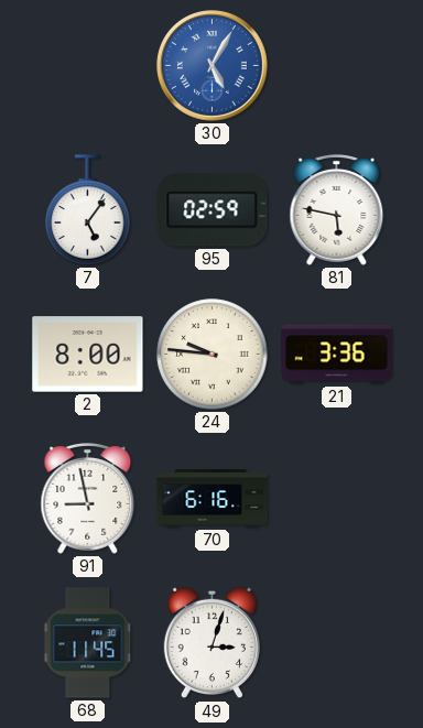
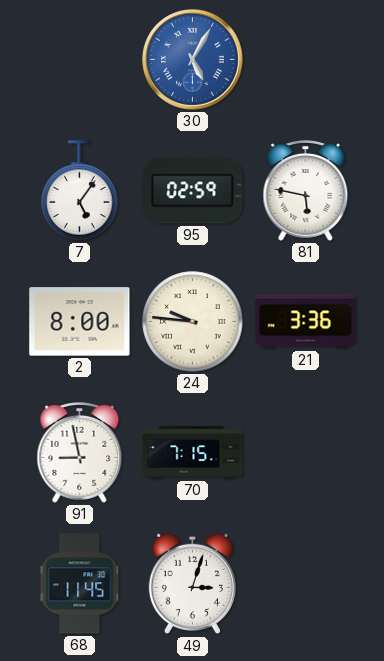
70: 6:16 -> 7:15
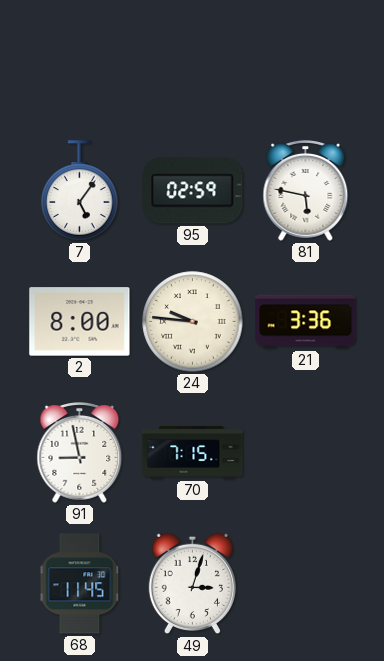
30: 5:05 -> none
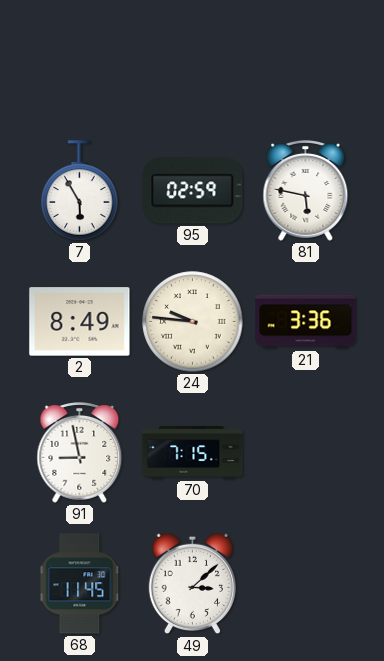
7: 5:06 -> 5:55
2: 8:00 -> 8:49
49: 3:03 -> 3:08
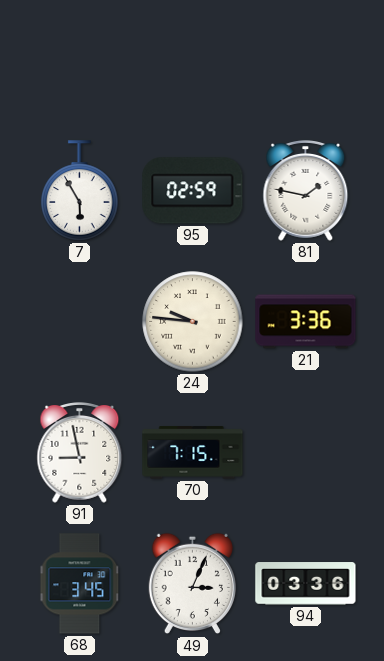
81: 5:47 -> 1:47
2: 8:49 -> none
68: 11:45 -> 3:45
49: 3:08 -> 3:04
94: none -> 03:36
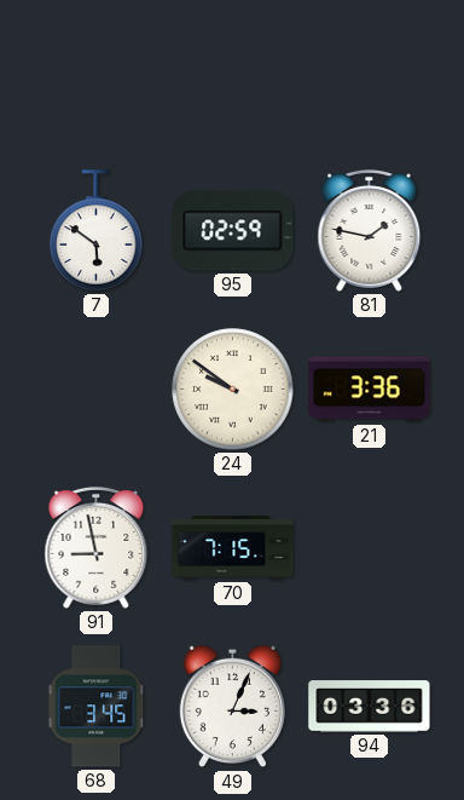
7: 5:55 -> 5:51
24: 9:46 -> 9:51
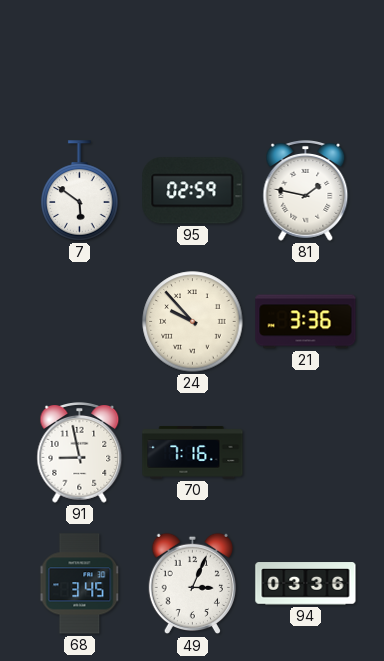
24: 9:51 -> 9:53
70: 7:15 -> 7:16
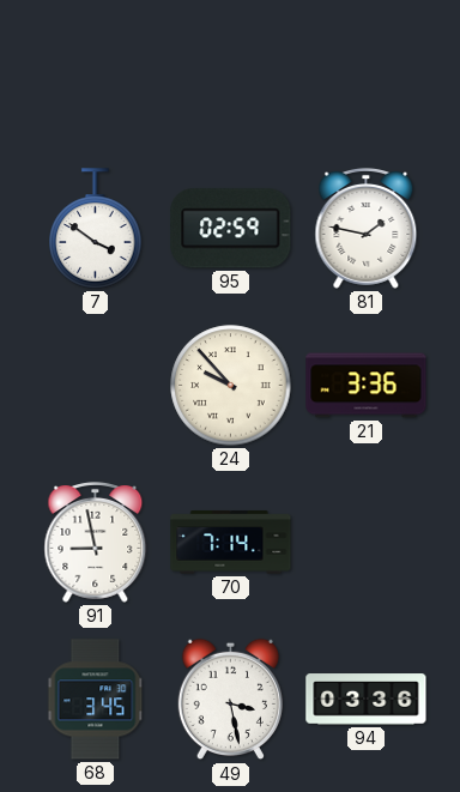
7: 5:51 -> 3:51
70: 7:16 -> 7:14
49: 3:04 -> 3:28
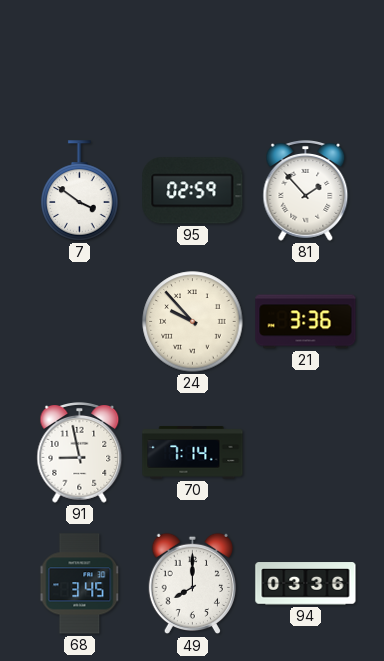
81: 1:47 -> 1:53
49: 3:28 -> 8:00
